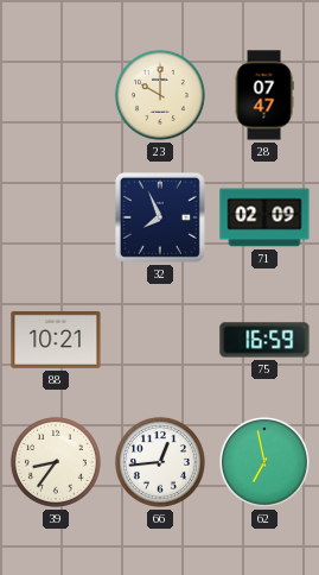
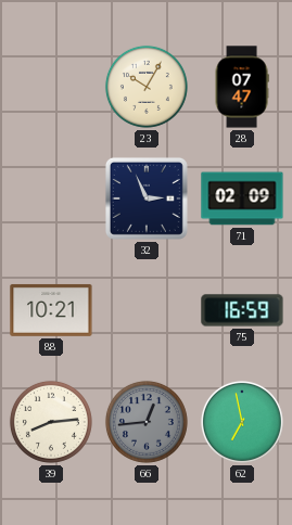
23: 10:00 -> 10:05
32: 7:56 -> 2:56
39: 8:36 -> 8:14
66 dial: white -> grey
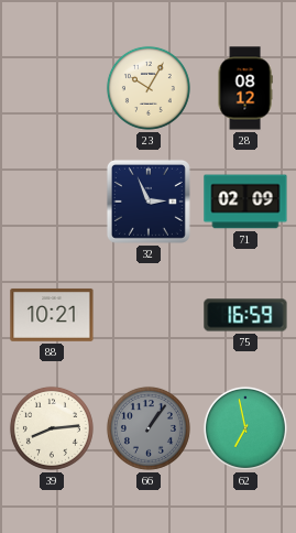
28: 07:47 -> 08:12
66: 12:44 -> 1:06
